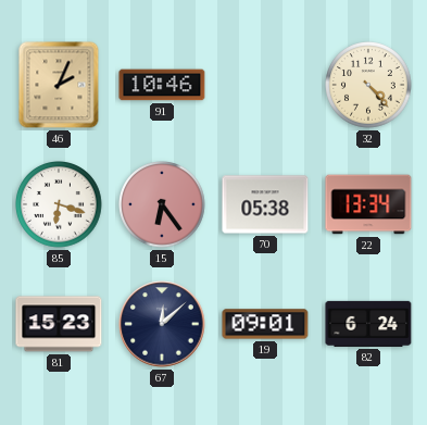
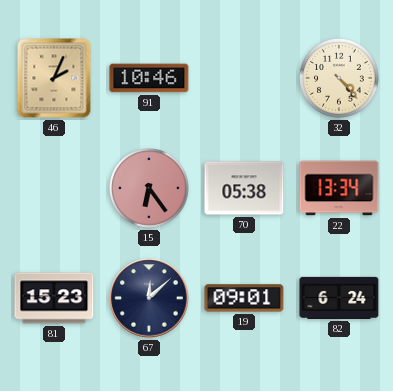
85: 6:18 -> none
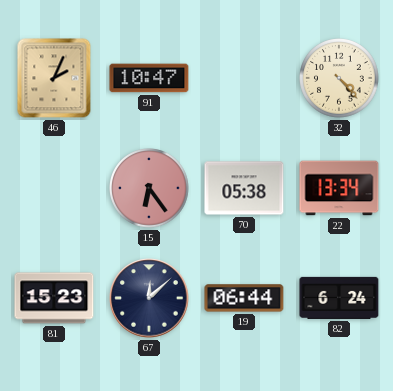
91: 10:46 -> 10:47
19: 09:01 -> 06:44
